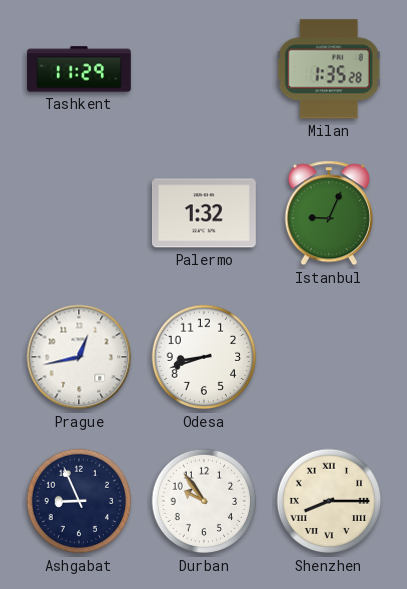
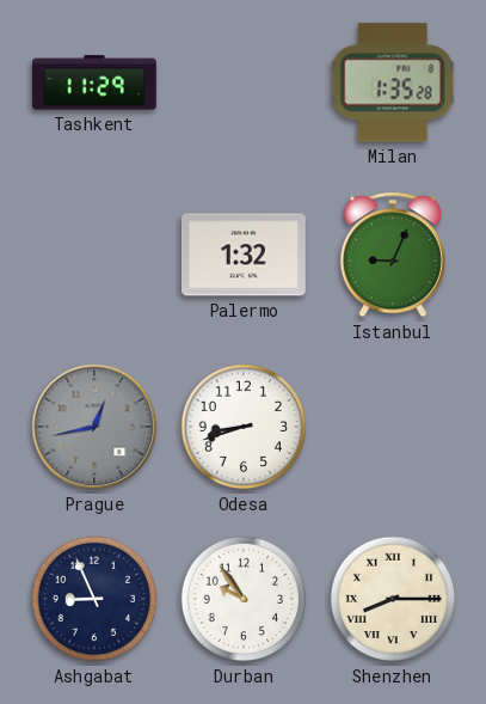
Prague dial: white -> grey
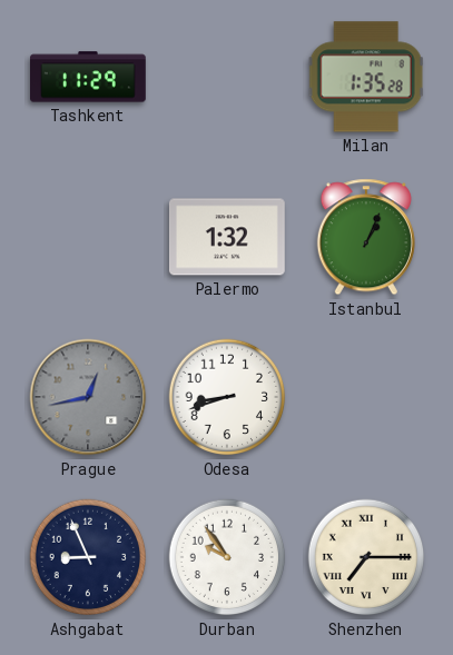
Istanbul: 9:04 -> 1:04
Shenzhen: 8:15 -> 7:15
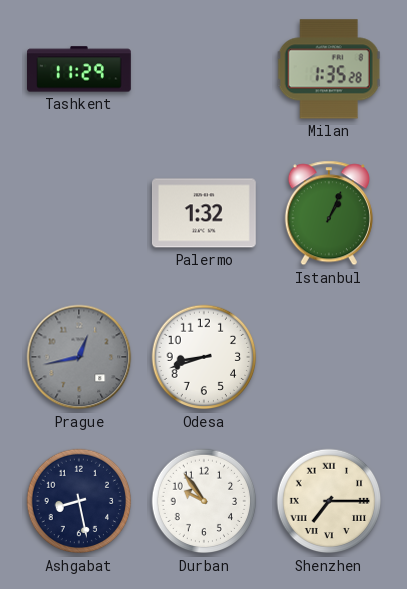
Ashgabat: 8:56 -> 8:28
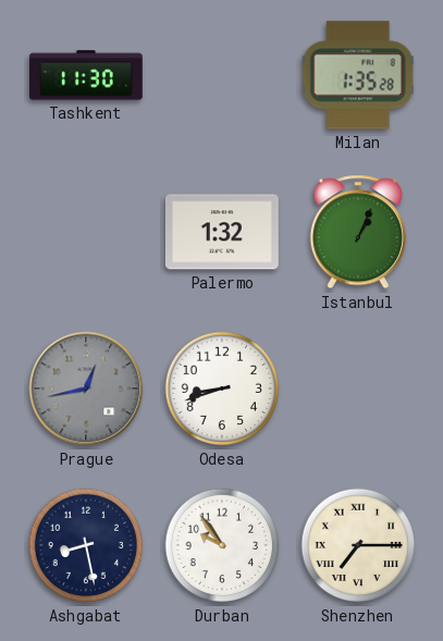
Tashkent: 11:29 -> 11:30
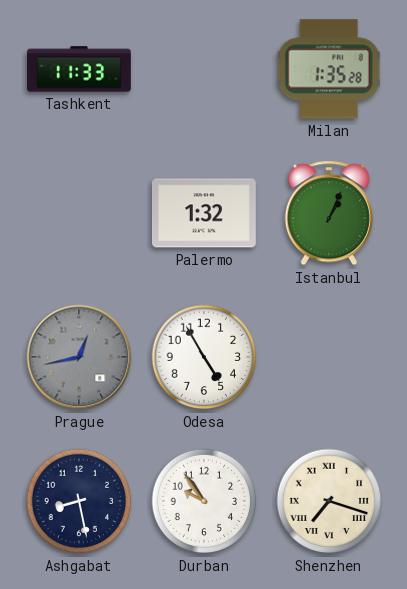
Tashkent: 11:30 -> 11:33
Odesa: 8:42 -> 4:55
Shenzhen: 7:15 -> 7:18
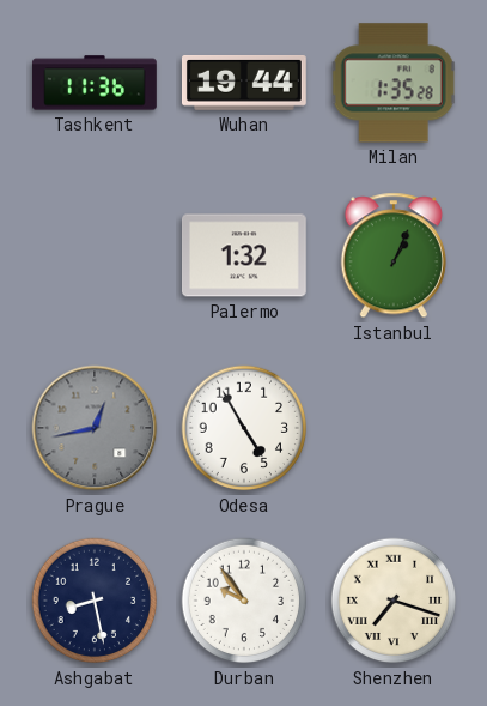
Tashkent: 11:33 -> 11:36
Wuhan: none -> 19:44
